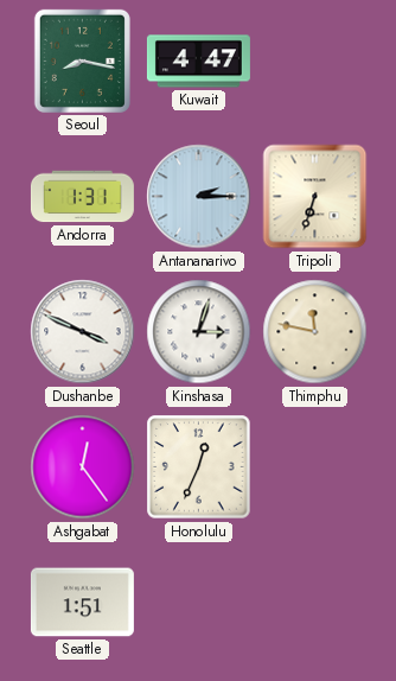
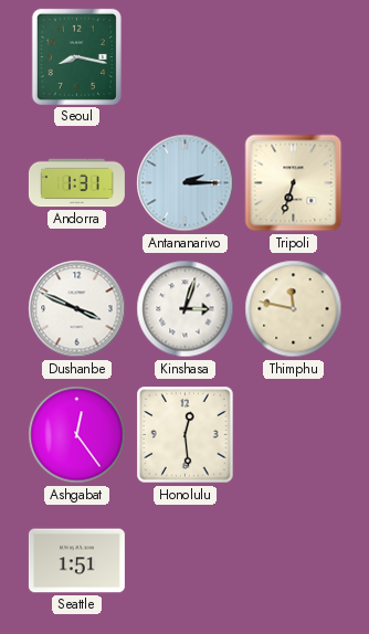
Kuwait: 4:47 -> none
Honolulu: 12:34 -> 12:29
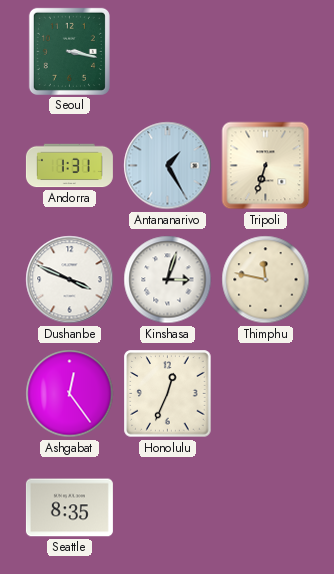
Seoul: 8:17 -> 3:17
Antananarivo: 2:15 -> 1:25
Honolulu: 12:29 -> 12:34
Seattle: 1:51 -> 8:35
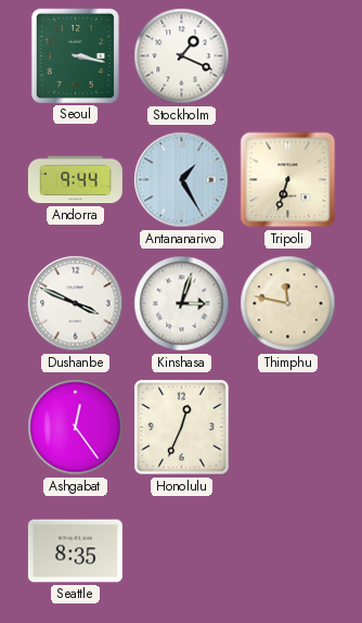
Stockholm: none -> 1:19
Andorra: 1:31 -> 9:44
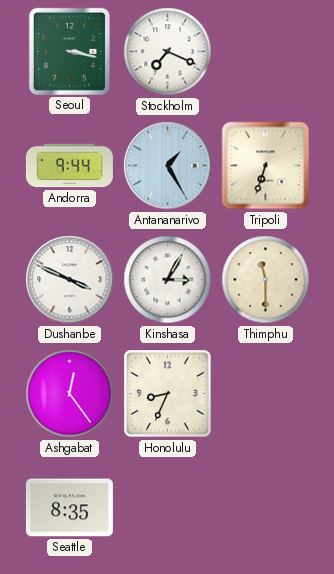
Stockholm: 1:19 -> 7:19
Kinshasa: 3:03 -> 3:05
Thimphu: 11:47 -> 11:30
Honolulu: 12:34 -> 8:34
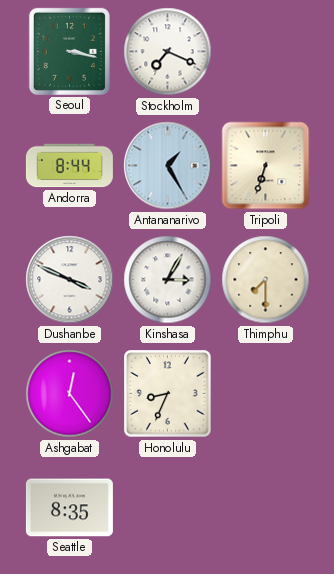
Andorra: 9:44 -> 8:44
Thimphu: 11:30 -> 7:30
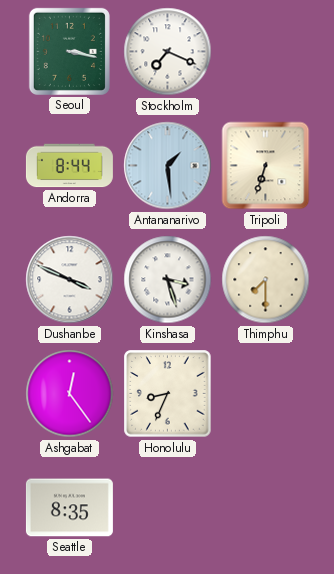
Antananarivo: 1:25 -> 1:29
Kinshasa: 3:05 -> 3:27
